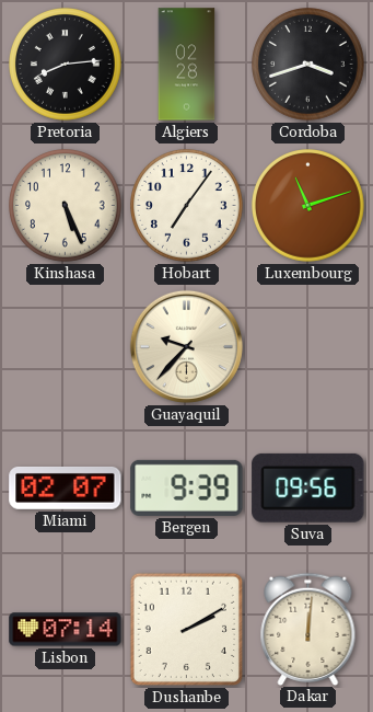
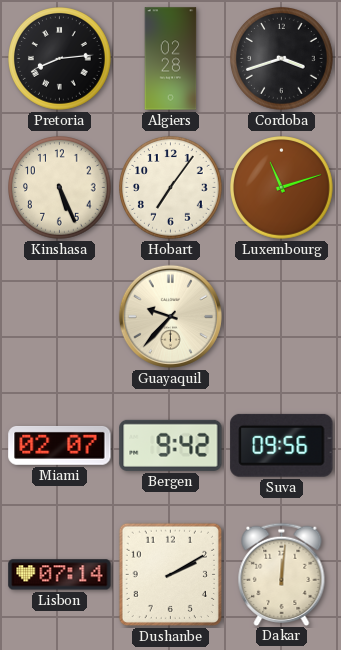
Bergen: 9:39 -> 9:42
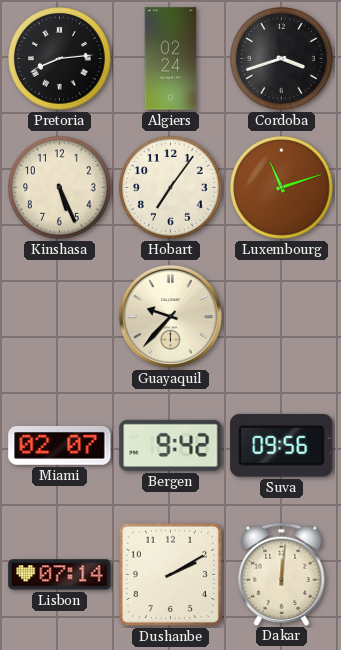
Algiers: 02:28 -> 02:24
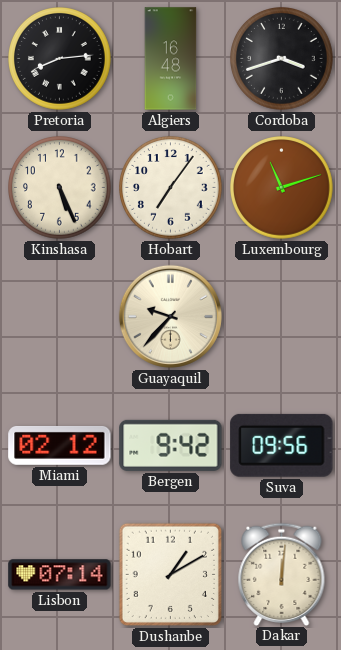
Algiers: 02:24 -> 16:48
Miami: 02:07 -> 02:12
Dushanbe: 2:10 -> 1:10
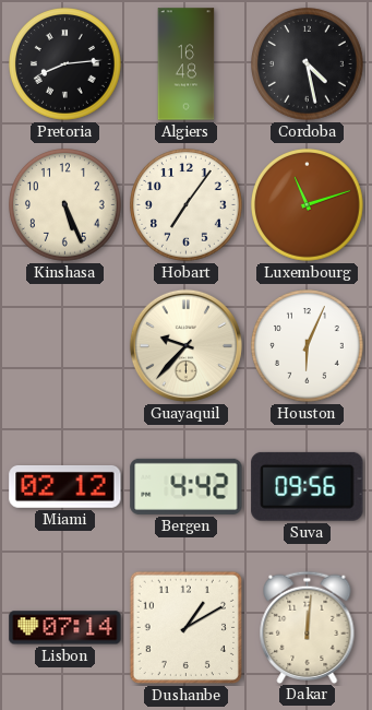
Cordoba: 3:42 -> 4:28
Houston: none -> 6:04
Bergen: 9:42 -> 4:42
